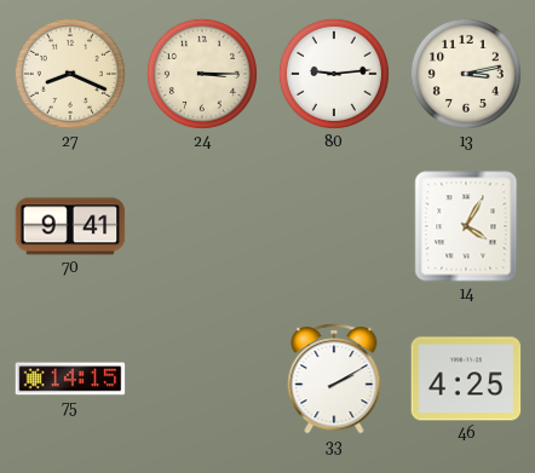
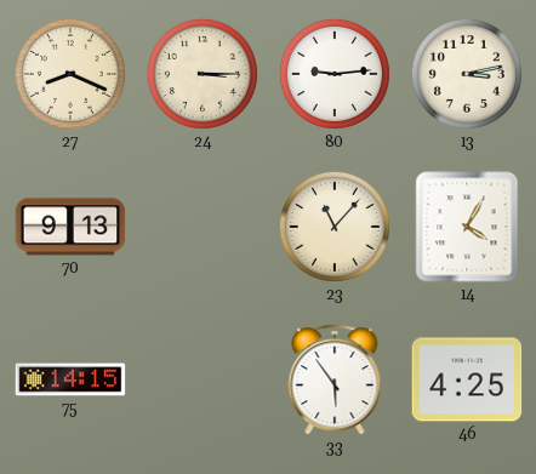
70: 9:41 -> 9:13
23: none -> 11:07
33: 2:10 -> 5:54
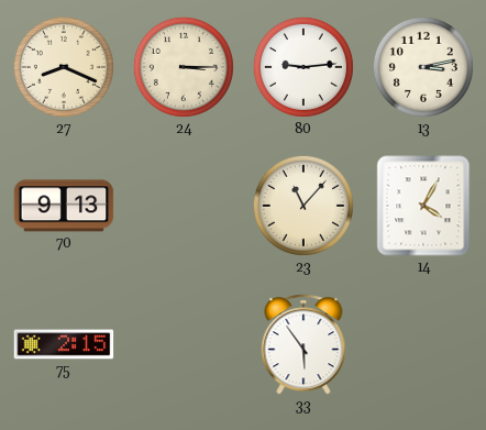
75: 14:15 -> 2:15
46: 4:25 -> none
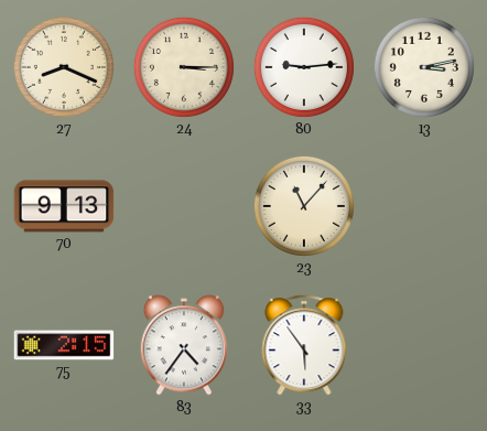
14: 4:05 -> none
83: none -> 4:36
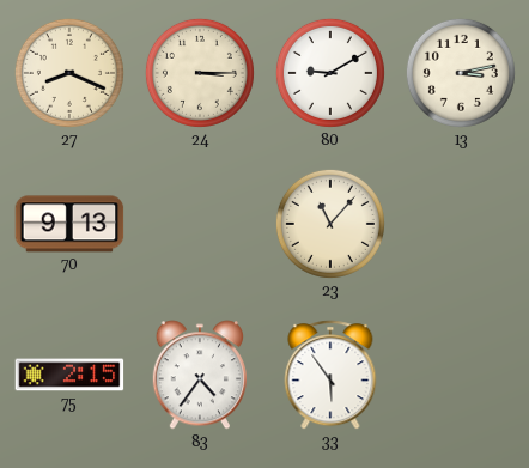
80: 9:14 -> 9:10
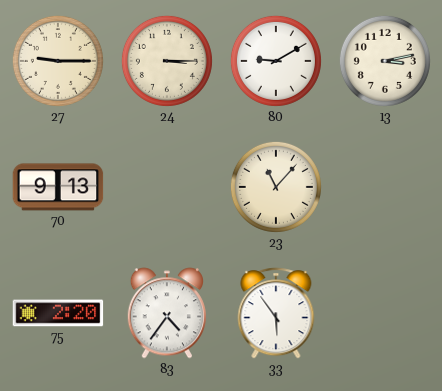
27: 8:19 -> 9:15
75: 2:15 -> 2:20
